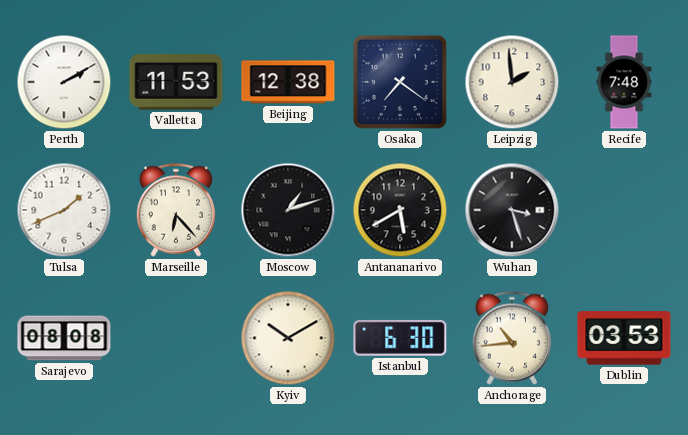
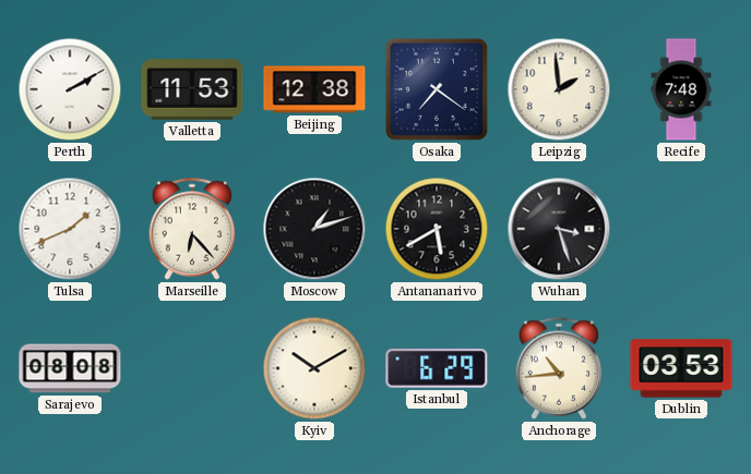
Istanbul: 6:30 -> 6:29
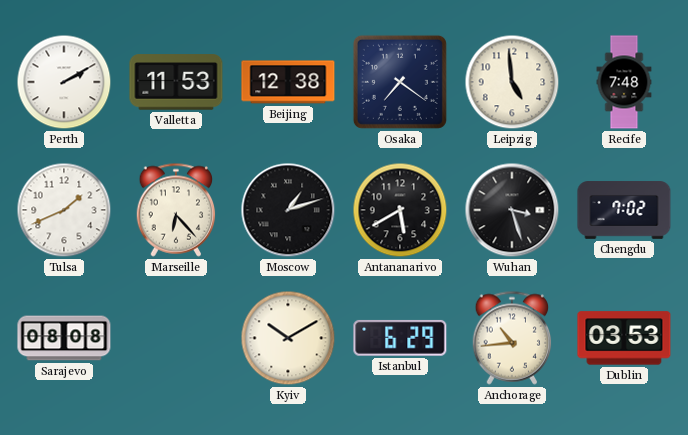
Leipzig: 1:59 -> 4:59
Chengdu: none -> 7:02
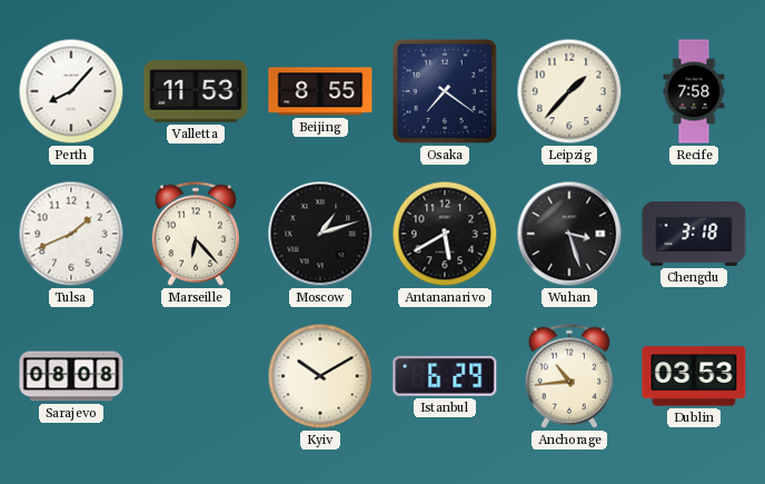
Perth: 2:10 -> 8:07
Beijing: 12:38 -> 8:55
Leipzig: 4:59 -> 1:37
Recife: 7:48 -> 7:58
Chengdu: 7:02 -> 3:18
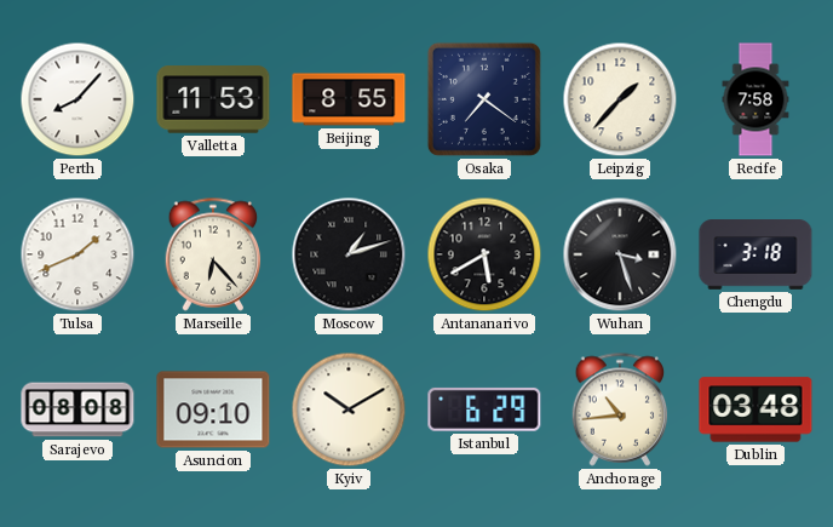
Asuncion: none -> 09:10
Dublin: 03:53 -> 03:48
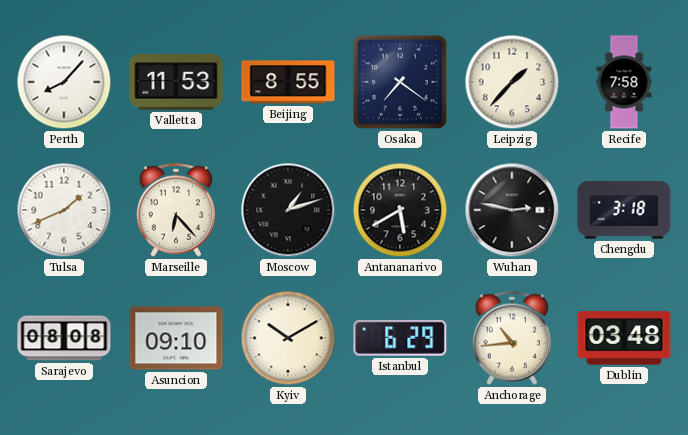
Wuhan: 3:27 -> 2:47
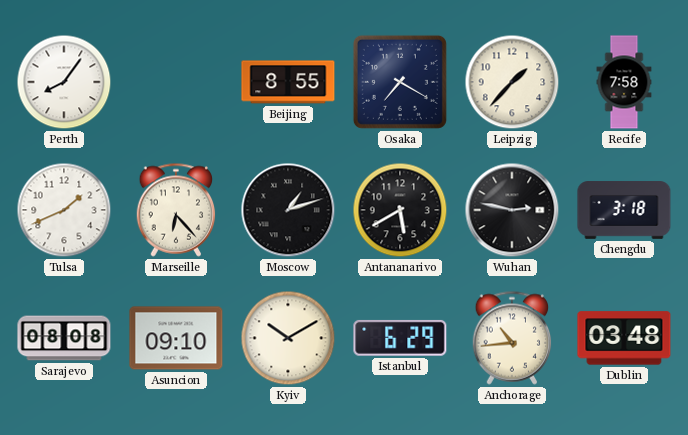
Perth: 8:07 -> 8:06
Valletta: 11:53 -> none
Osaka: 7:21 -> 7:20
